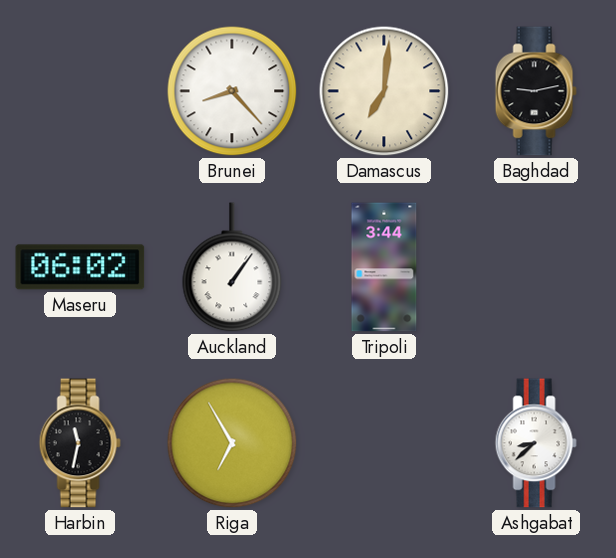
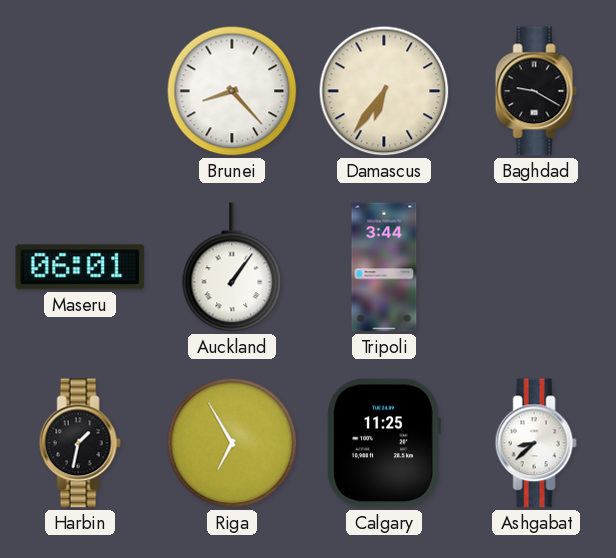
Damascus: 7:01 -> 6:36
Baghdad: 9:13 -> 9:20
Maseru: 06:02 -> 06:01
Harbin: 11:32 -> 1:32
Calgary: none -> 11:25
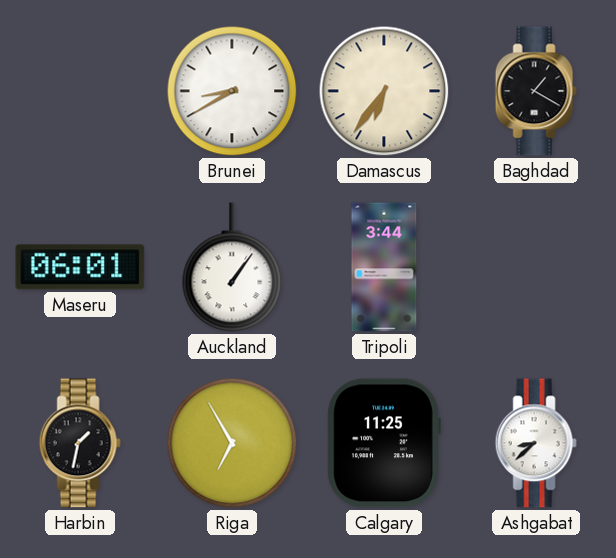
Brunei: 8:23 -> 8:40
Baghdad: 9:20 -> 1:20
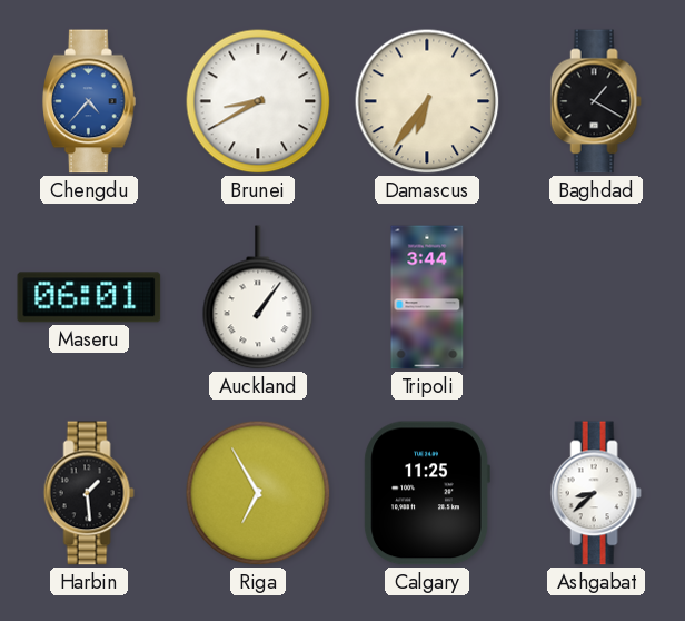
Chengdu: none -> 4:37
Harbin: 1:32 -> 1:29
